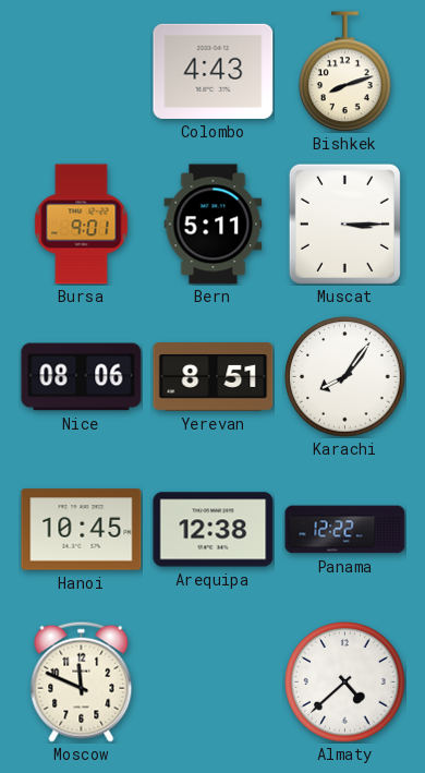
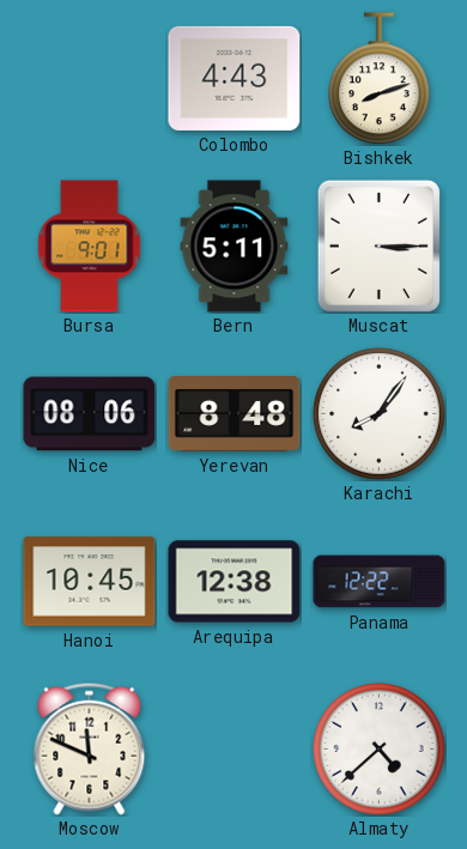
Yerevan: 8:51 -> 8:48
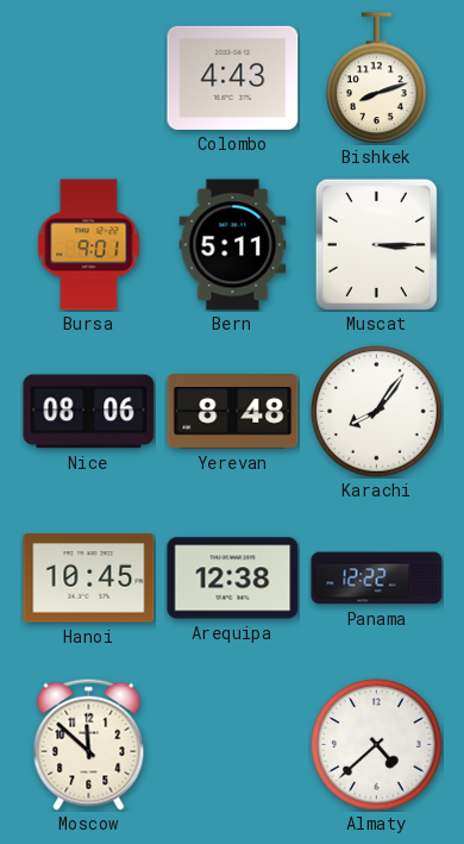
Moscow: 11:49 -> 11:52
